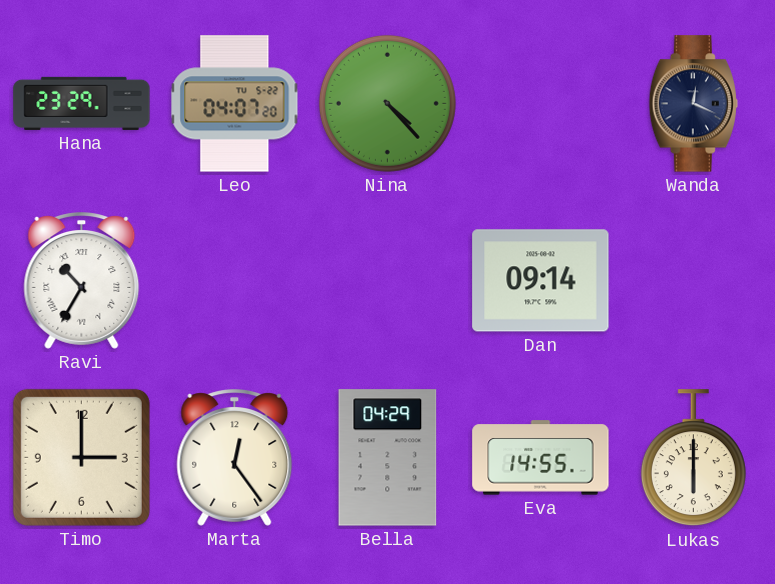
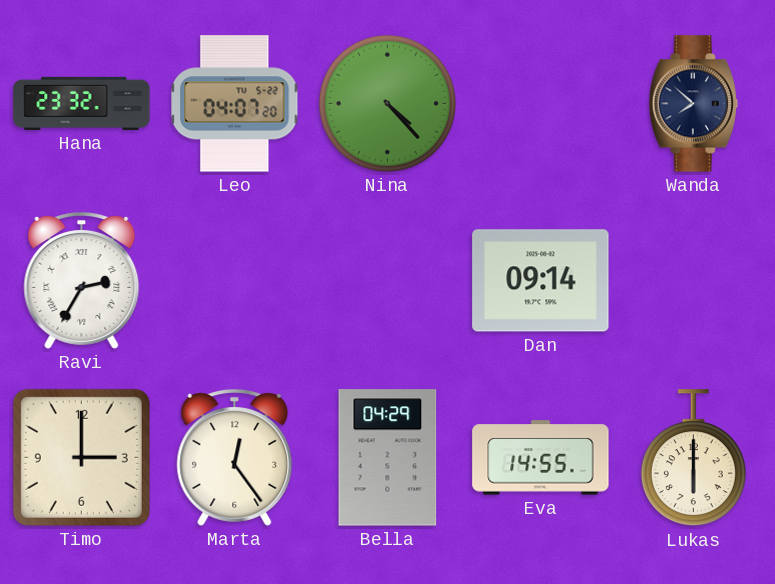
Hana: 23:29 -> 23:32
Wanda: 12:19 -> 7:52
Ravi: 10:35 -> 2:35
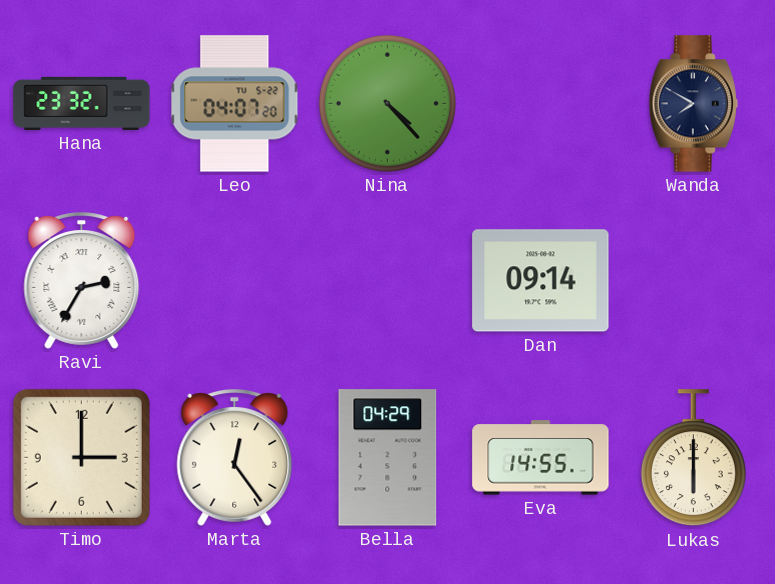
Wanda: 7:52 -> 7:50
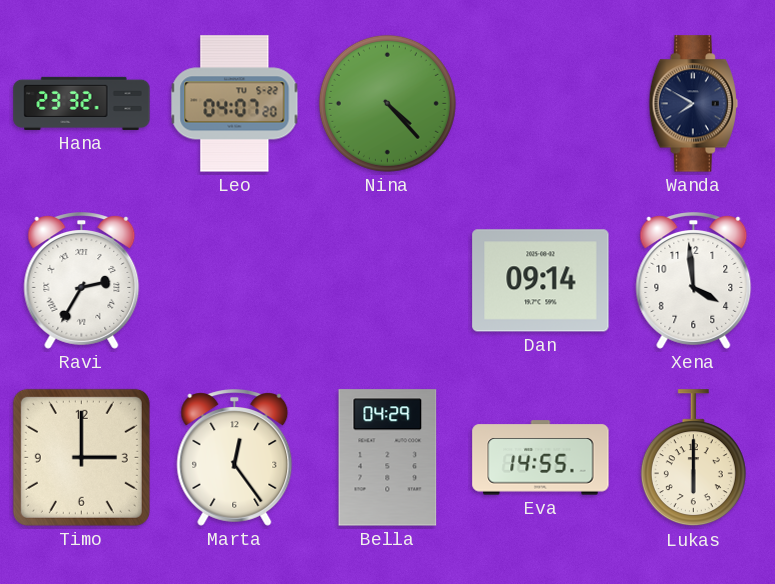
Xena: none -> 3:59
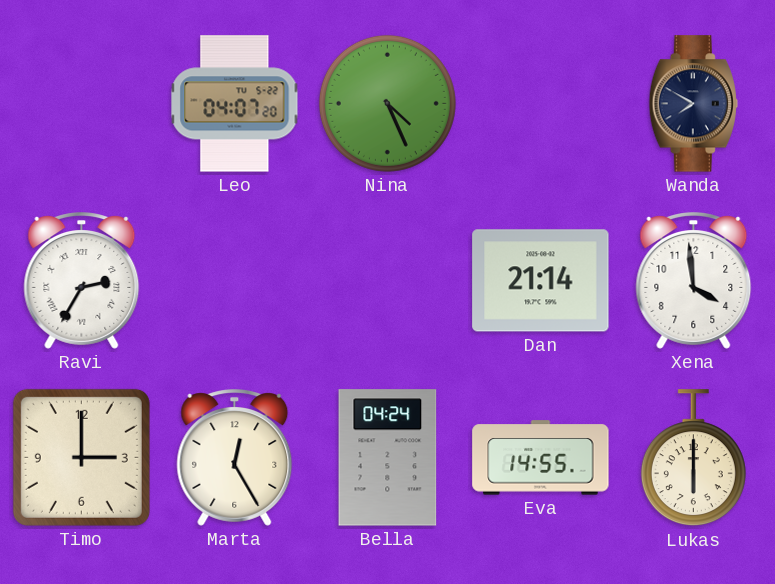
Hana: 23:32 -> none
Nina: 4:23 -> 4:26
Dan: 09:14 -> 21:14
Marta: 12:24 -> 12:25
Bella: 04:29 -> 04:24
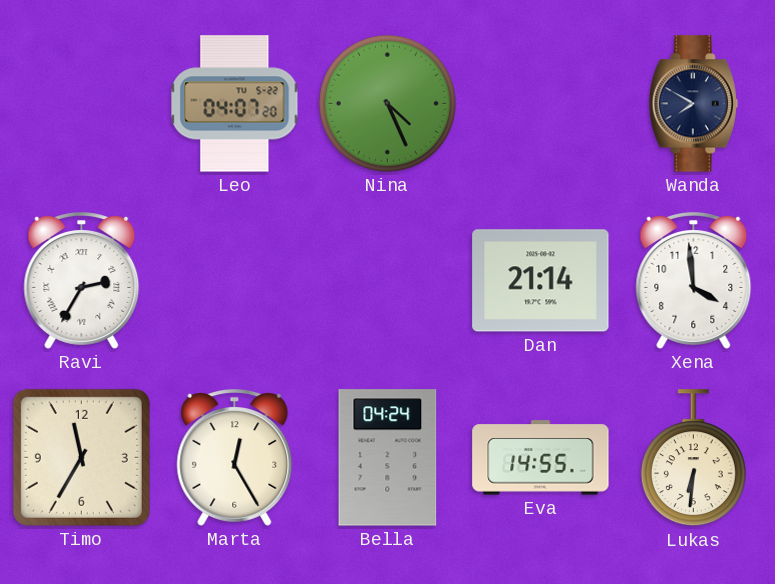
Timo: 3:00 -> 11:35
Lukas: 6:00 -> 6:31
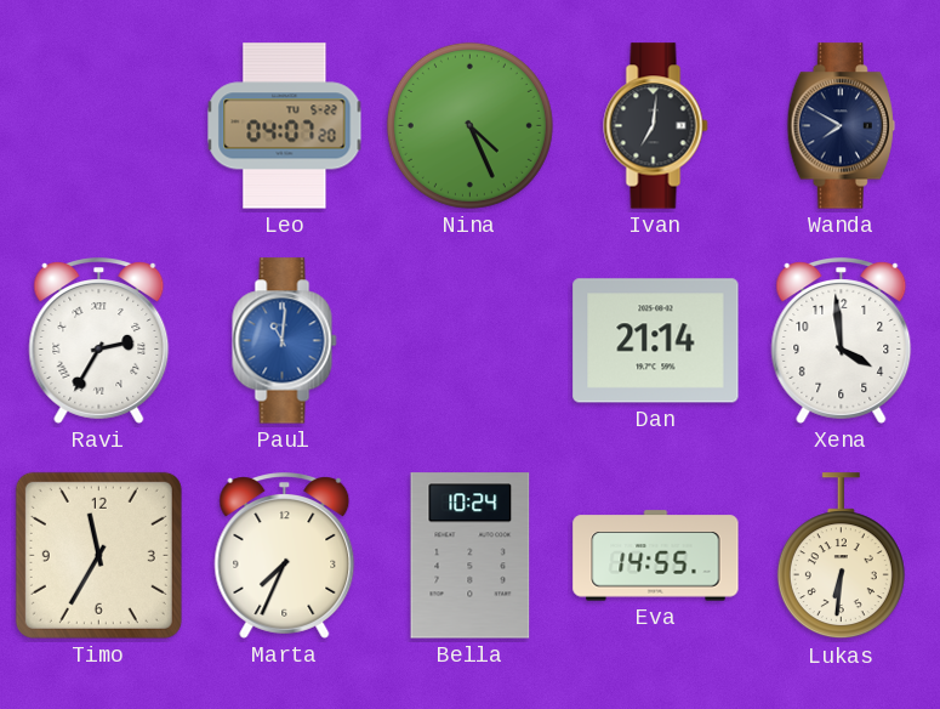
Ivan: none -> 7:01
Paul: none -> 11:01
Marta: 12:25 -> 7:34
Bella: 04:24 -> 10:24
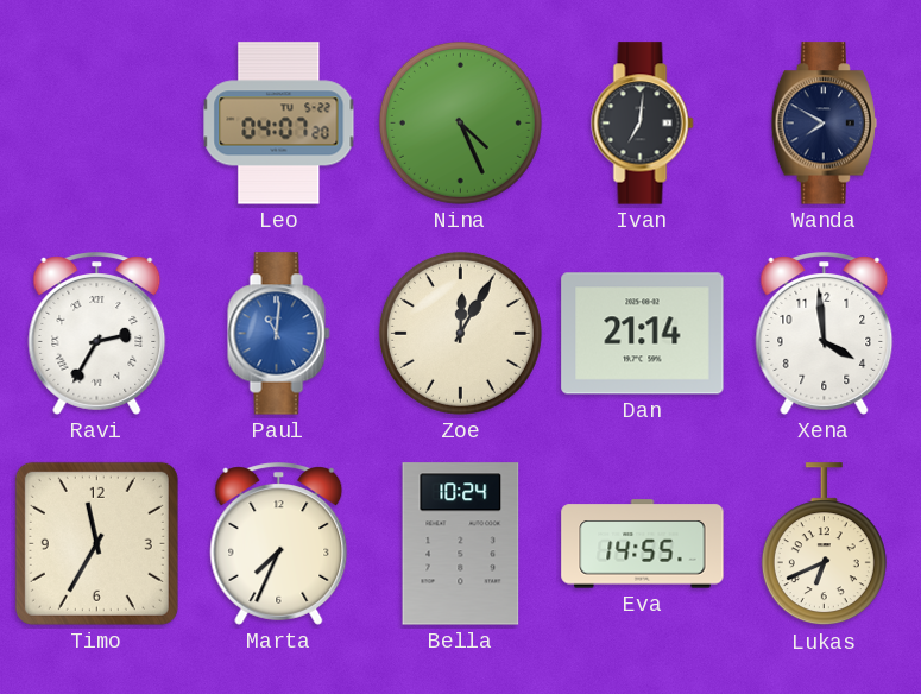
Zoe: none -> 12:05
Lukas: 6:31 -> 6:41
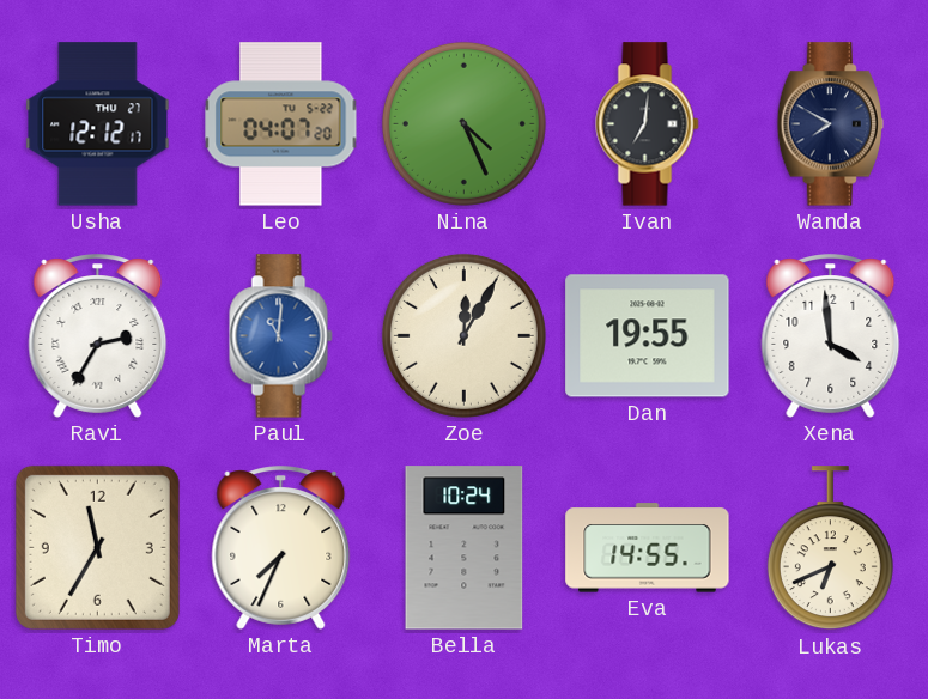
Usha: none -> 12:12
Dan: 21:14 -> 19:55
